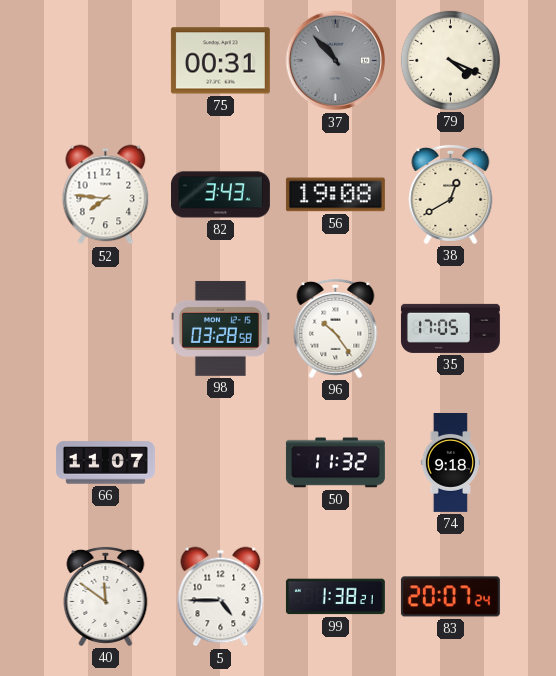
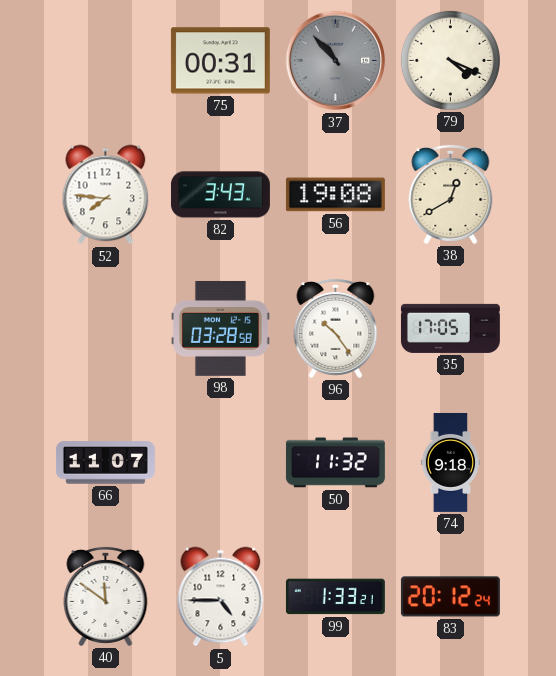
99: 1:38 -> 1:33
83: 20:07 -> 20:12
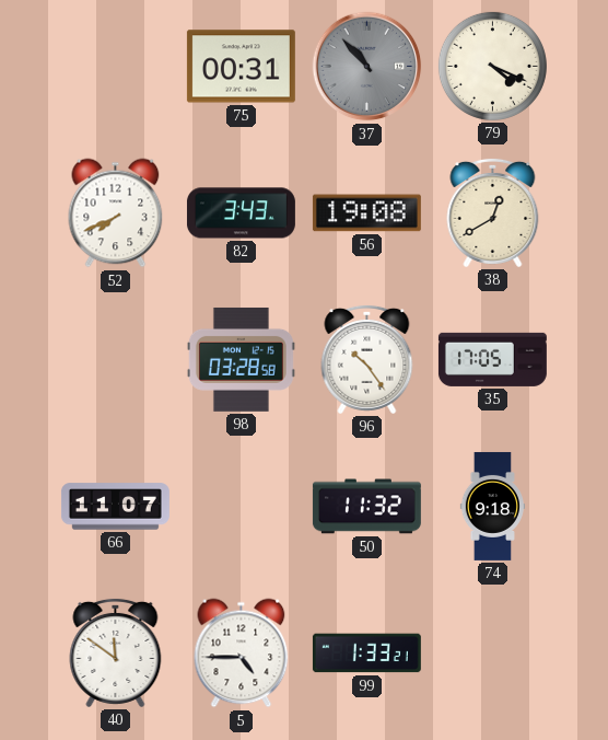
52: 7:46 -> 7:41
83: 20:12 -> none
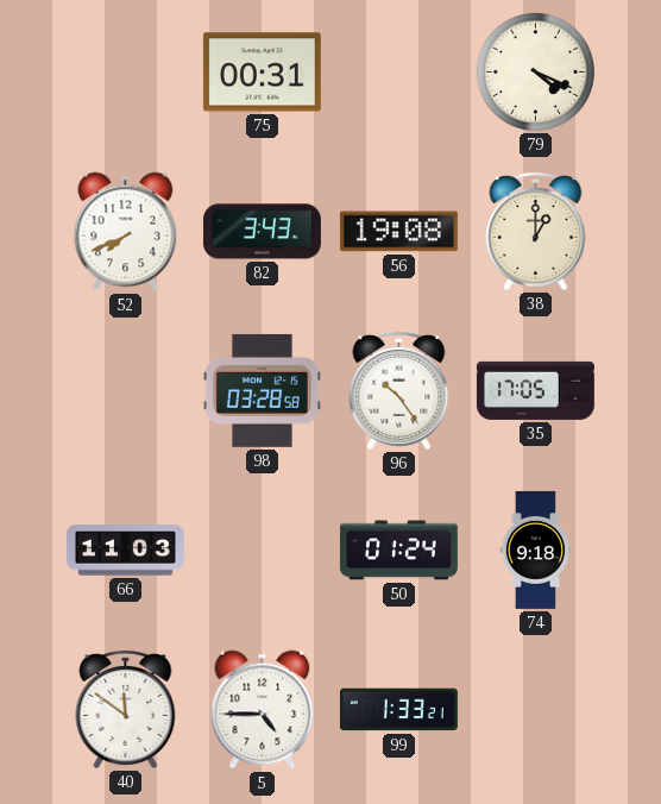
37: 10:53 -> none
38: 12:40 -> 1:00
66: 11:07 -> 11:03
50: 11:32 -> 01:24
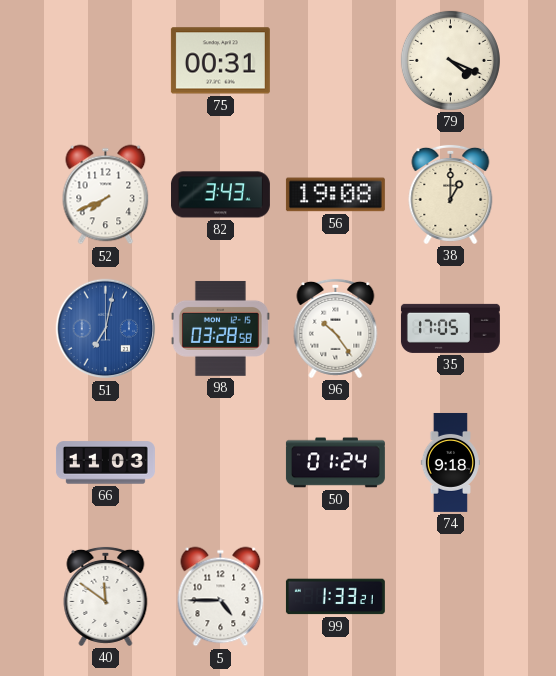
51: none -> 7:02
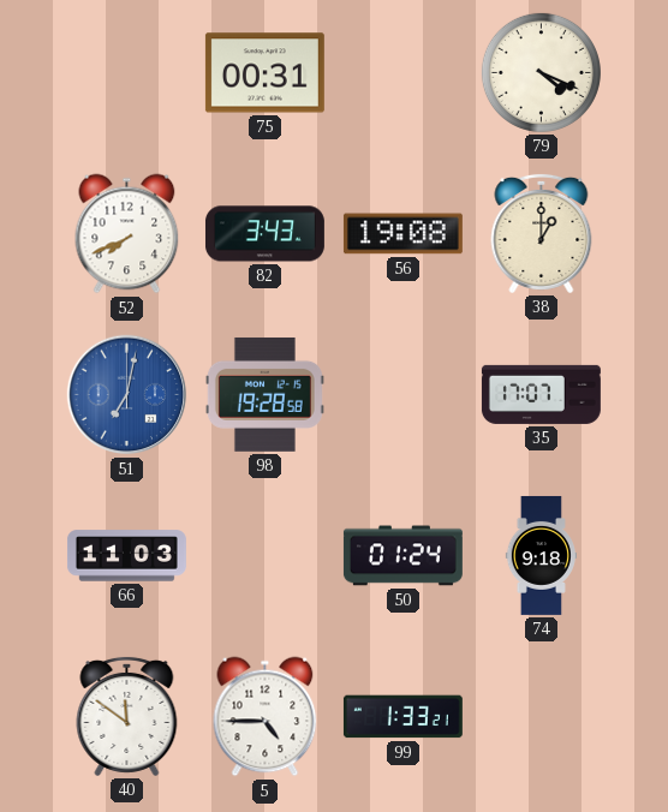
98: 03:28 -> 19:28
96: 10:24 -> none
35: 17:05 -> 17:07
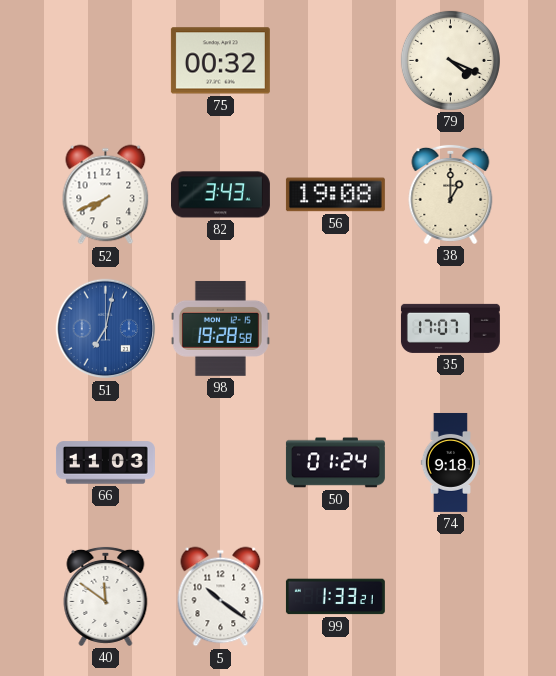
75: 00:31 -> 00:32
5: 4:45 -> 10:21
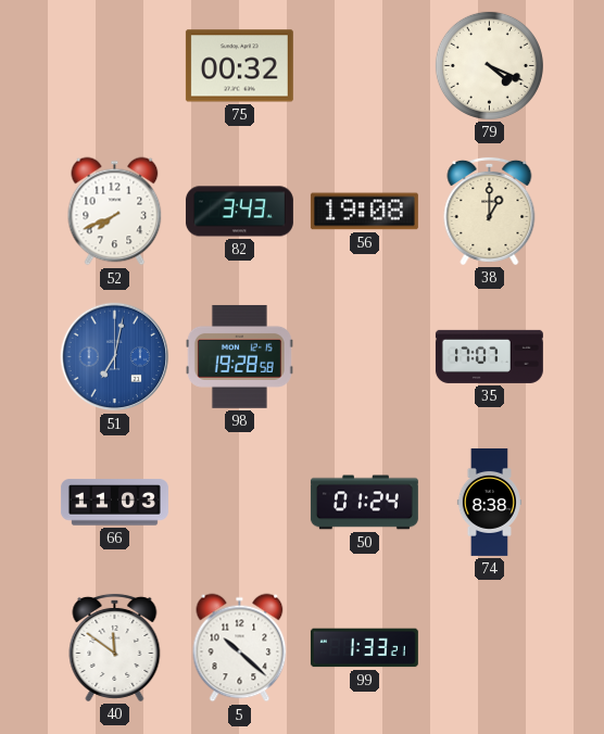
74: 9:18 -> 8:38
5: 10:21 -> 10:22
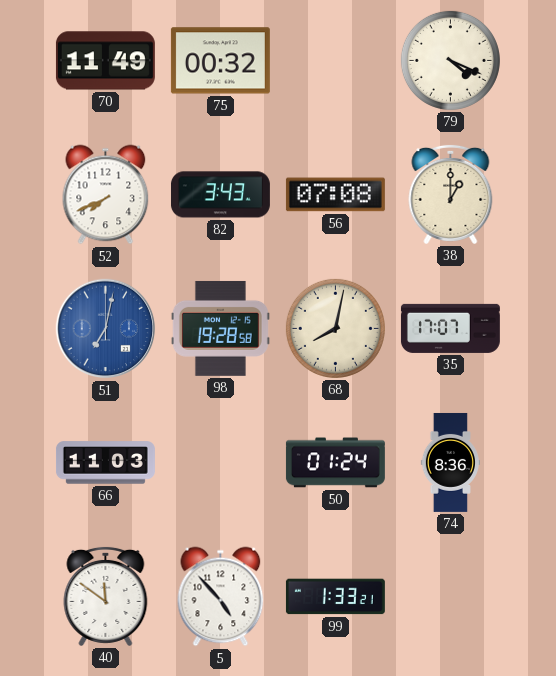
70: none -> 11:49
56: 19:08 -> 07:08
68: none -> 8:02
74: 8:38 -> 8:36
5: 10:22 -> 4:53
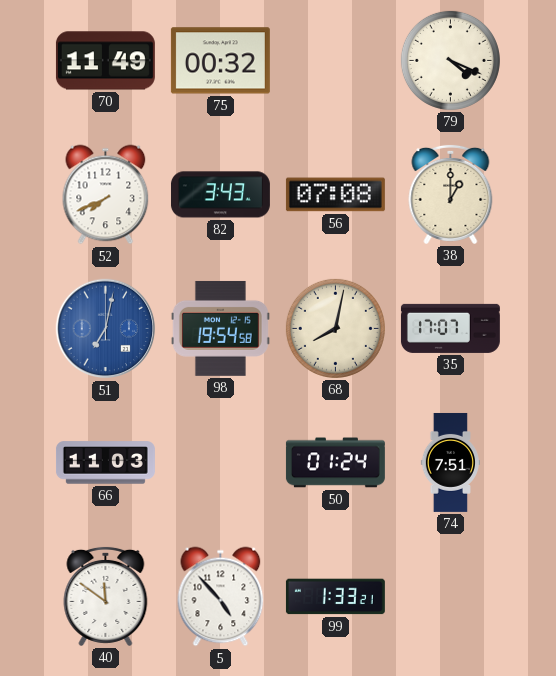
98: 19:28 -> 19:54
74: 8:36 -> 7:51
